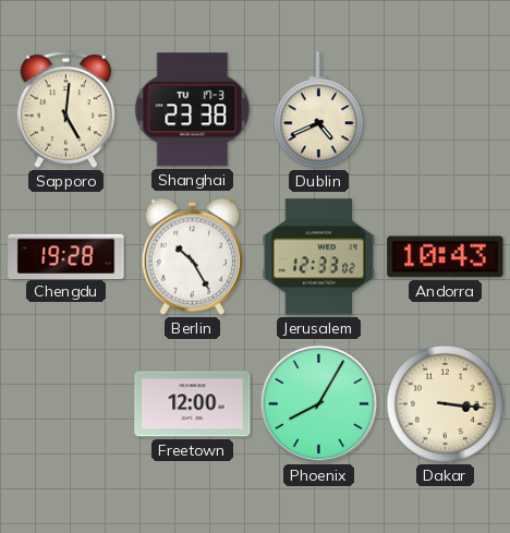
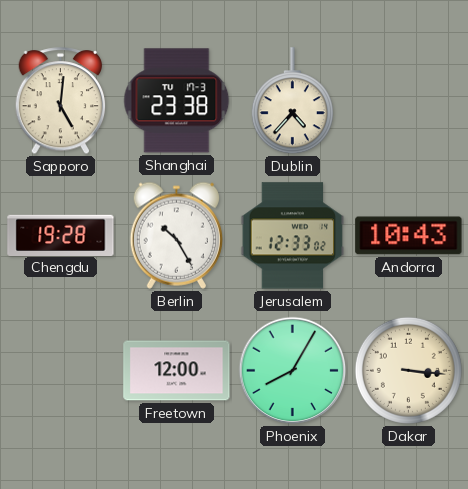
Dublin: 4:41 -> 4:37
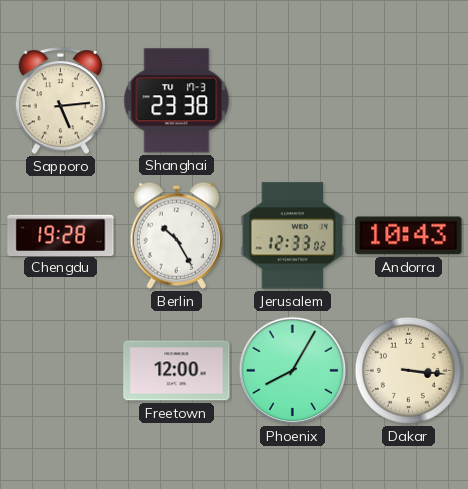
Sapporo: 5:01 -> 5:14
Dublin: 4:37 -> none
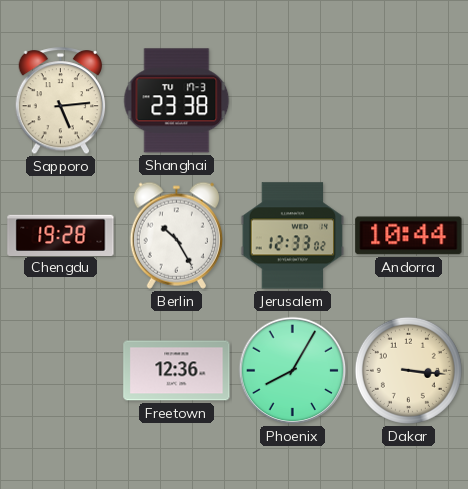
Andorra: 10:43 -> 10:44
Freetown: 12:00 -> 12:36
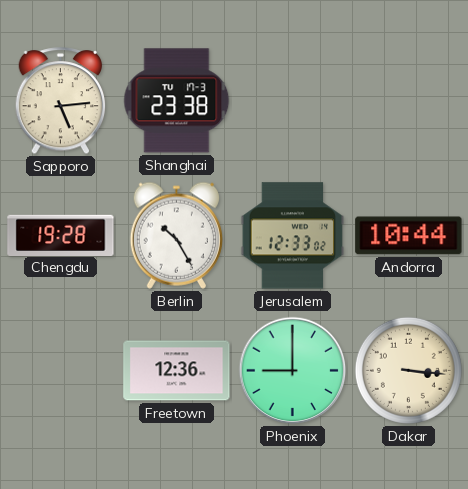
Phoenix: 8:05 -> 9:00
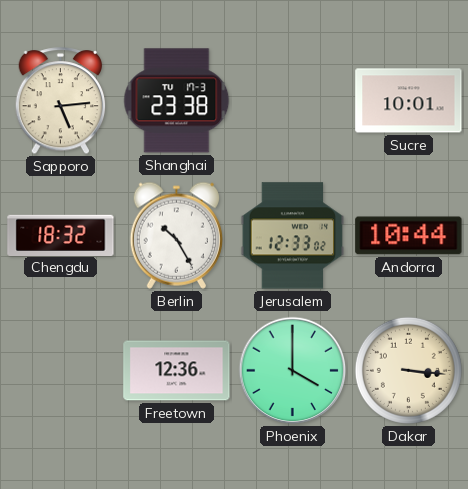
Sucre: none -> 10:01
Chengdu: 19:28 -> 18:32
Phoenix: 9:00 -> 4:00
